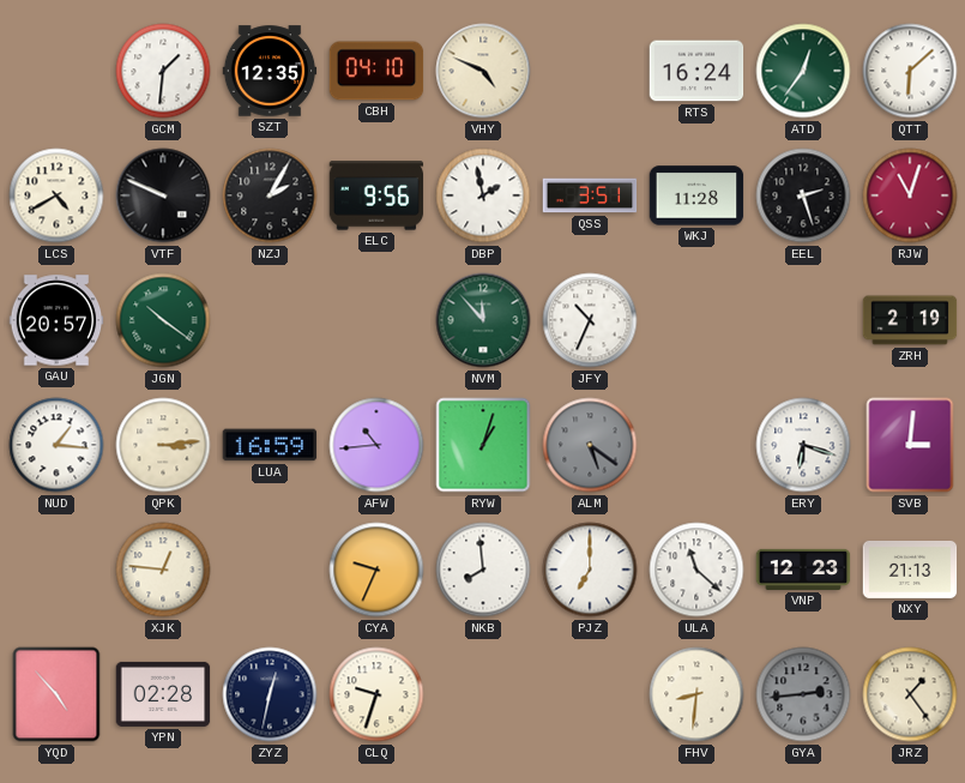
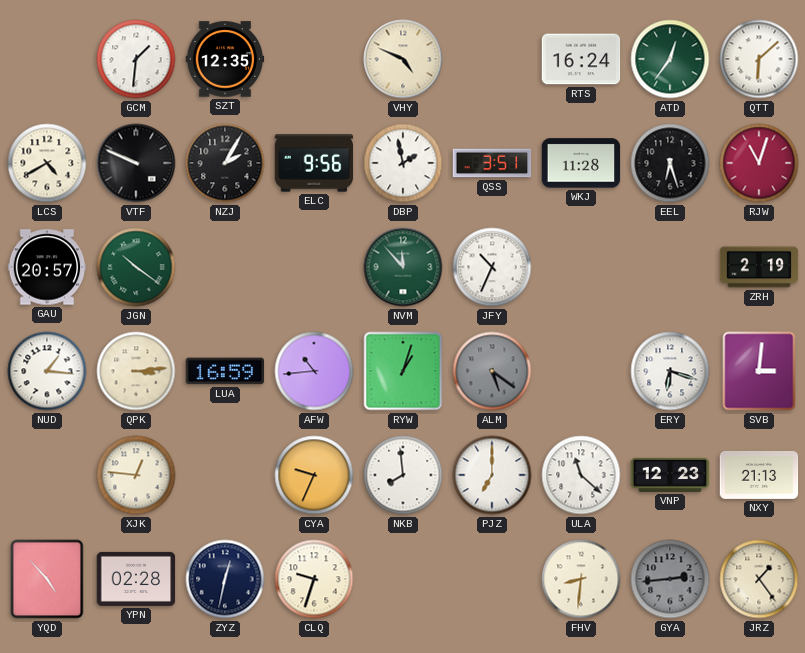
CBH: 04:10 -> none
EEL: 2:27 -> 6:27
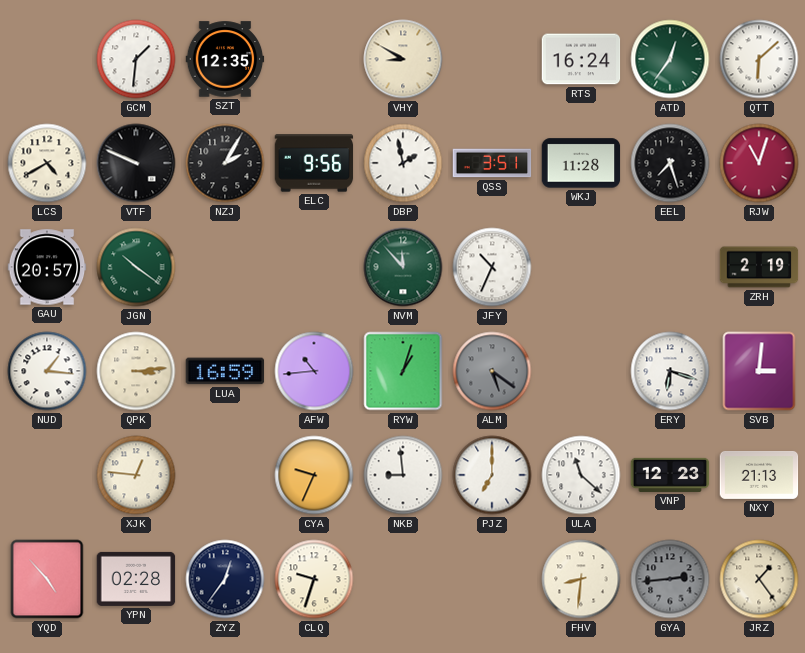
VHY: 4:49 -> 8:50
EEL: 6:27 -> 7:27
NKB: 7:59 -> 8:59
ZYZ: 12:32 -> 12:36
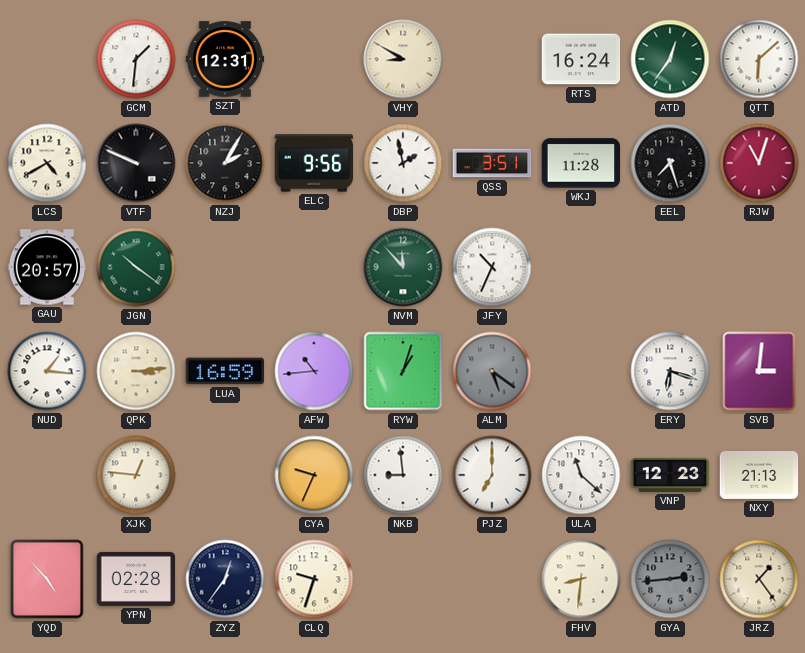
SZT: 12:35 -> 12:31
ZRH: 2:19 -> none
